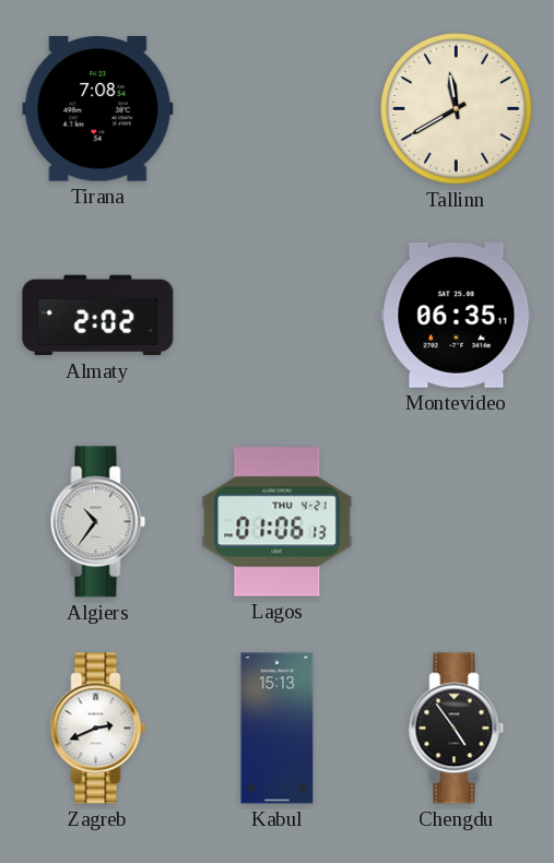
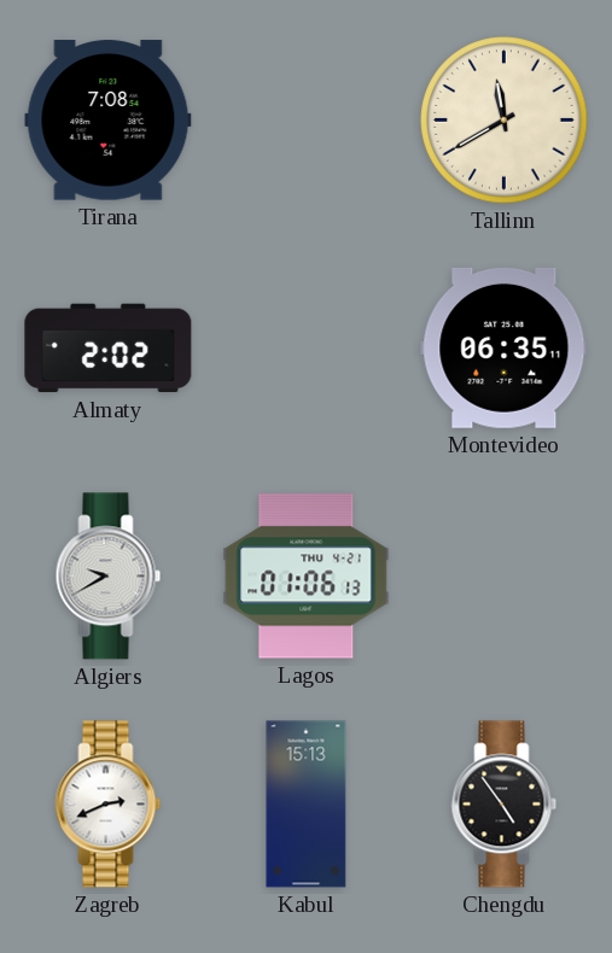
Algiers: 10:36 -> 9:40
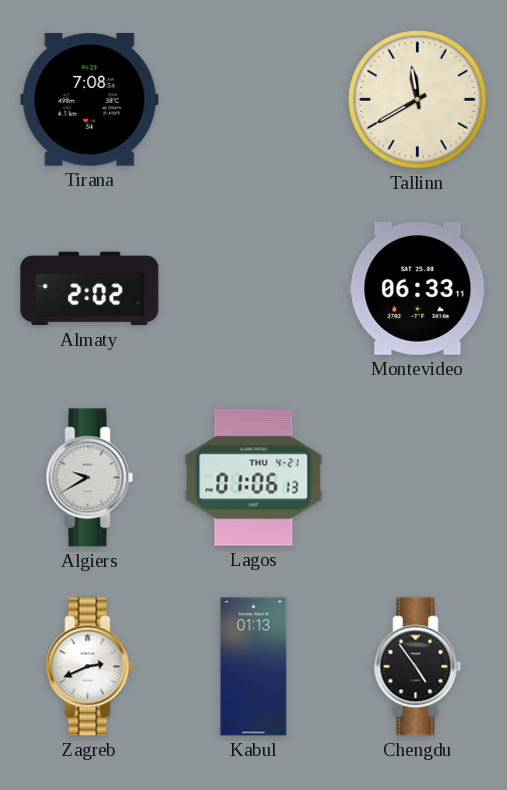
Montevideo: 06:35 -> 06:33
Kabul: 15:13 -> 01:13
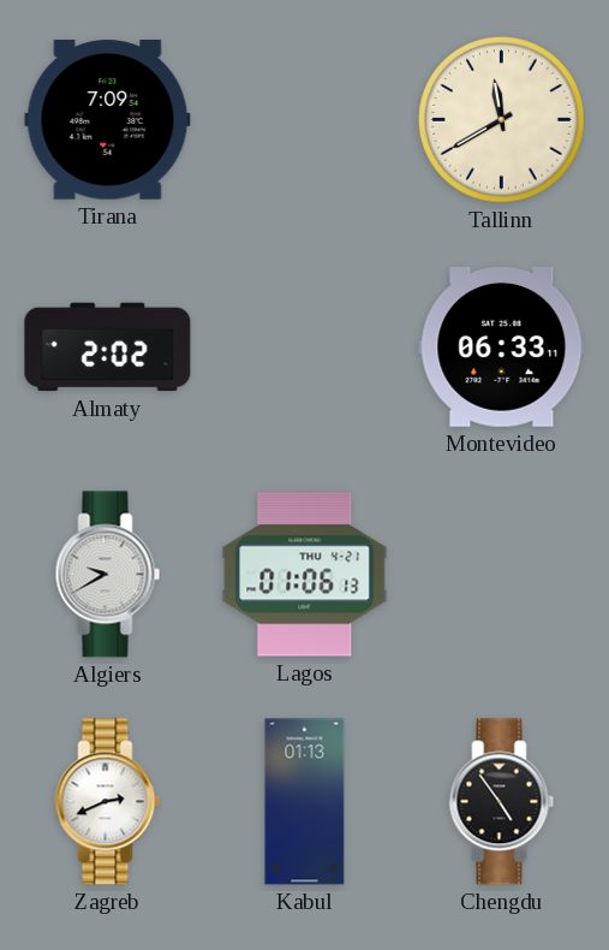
Tirana: 7:08 -> 7:09
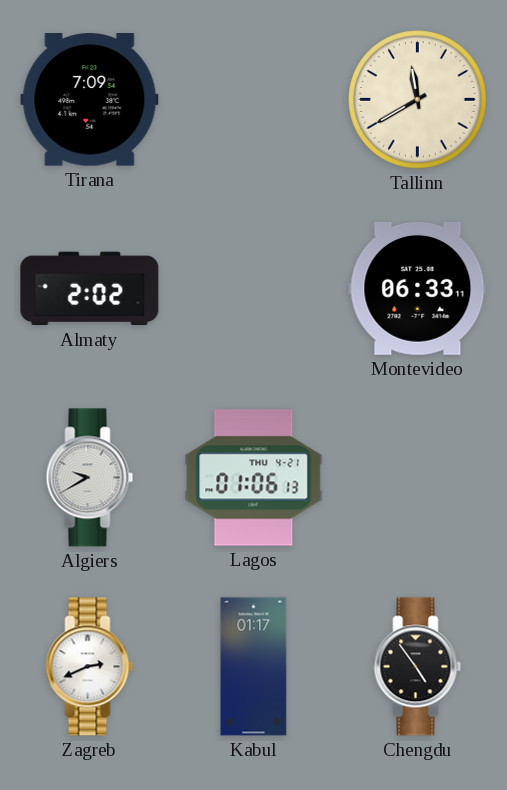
Kabul: 01:13 -> 01:17
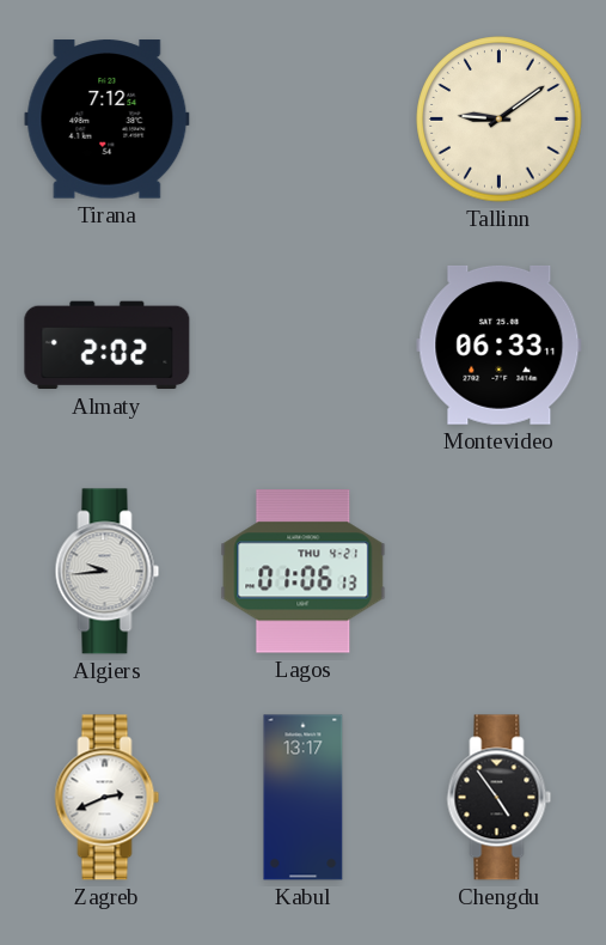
Tirana: 7:09 -> 7:12
Tallinn: 11:40 -> 9:09
Algiers: 9:40 -> 9:44
Kabul: 01:17 -> 13:17
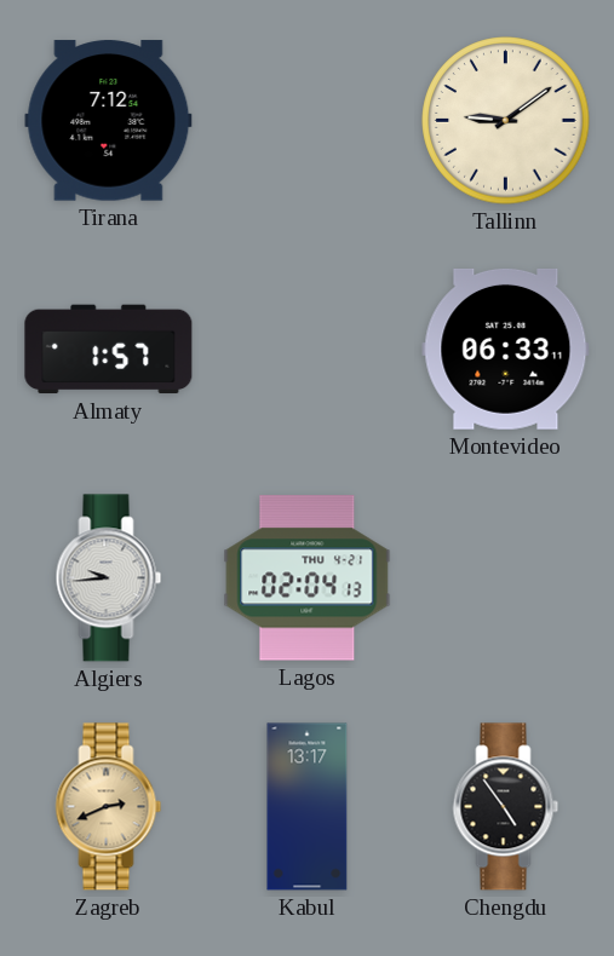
Almaty: 2:02 -> 1:57
Lagos: 01:06 -> 02:04
Zagreb dial: white -> champagne
